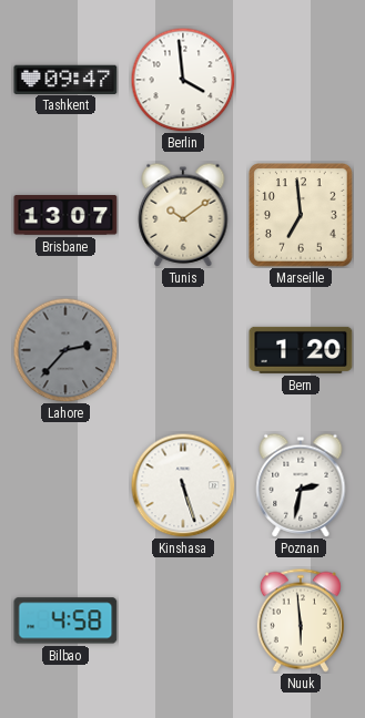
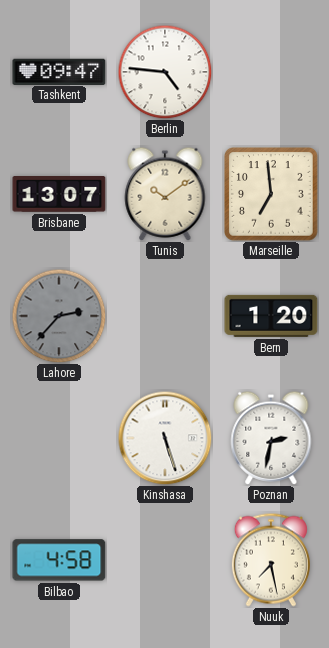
Berlin: 3:59 -> 4:46
Nuuk: 5:59 -> 7:28
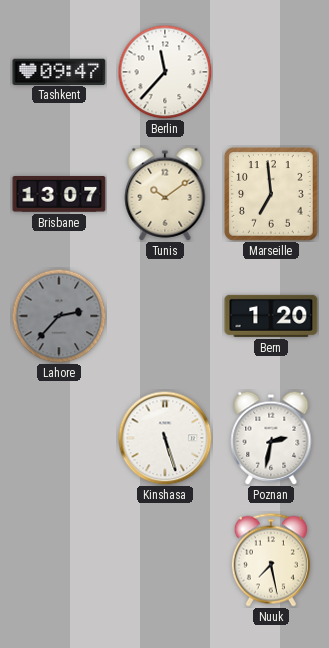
Berlin: 4:46 -> 11:37
Bilbao: 4:58 -> none
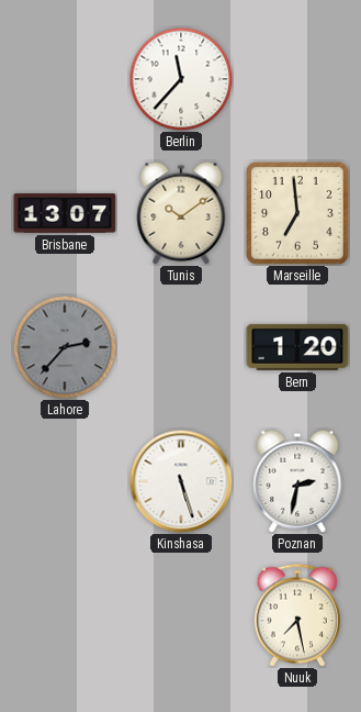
Tashkent: 09:47 -> none
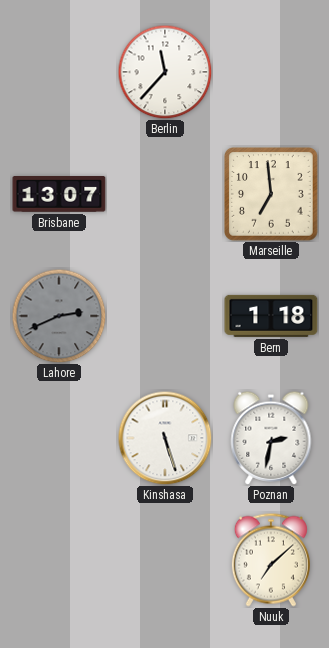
Tunis: 10:09 -> none
Lahore: 2:37 -> 2:41
Bern: 1:20 -> 1:18
Nuuk: 7:28 -> 7:08
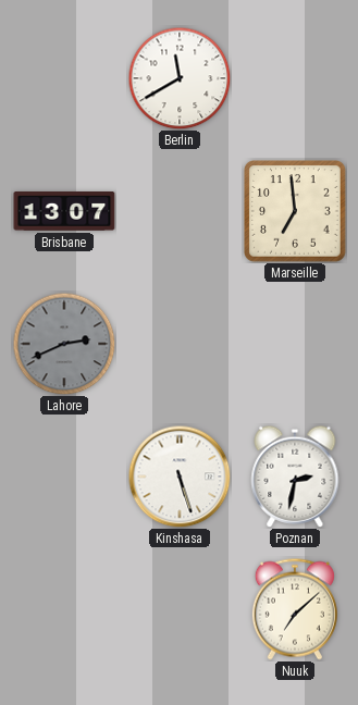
Berlin: 11:37 -> 11:40
Bern: 1:18 -> none
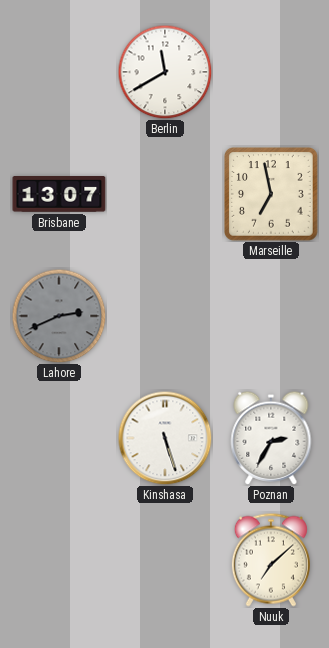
Marseille: 6:59 -> 6:58
Poznan: 2:32 -> 2:35
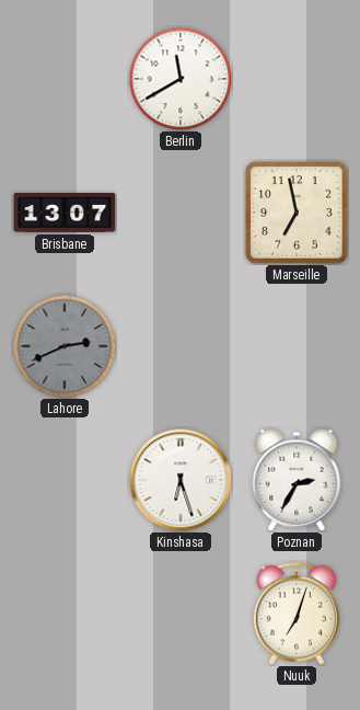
Kinshasa: 5:27 -> 6:27
Nuuk: 7:08 -> 7:03
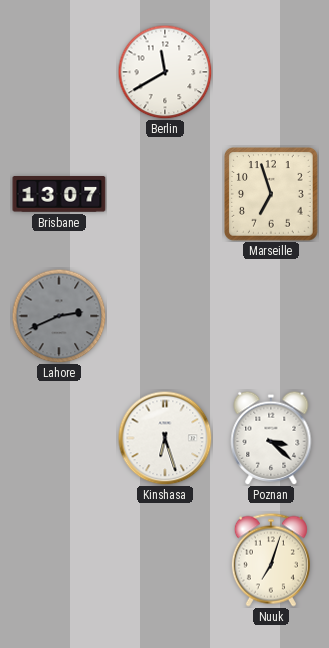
Marseille: 6:58 -> 6:57
Poznan: 2:35 -> 3:22
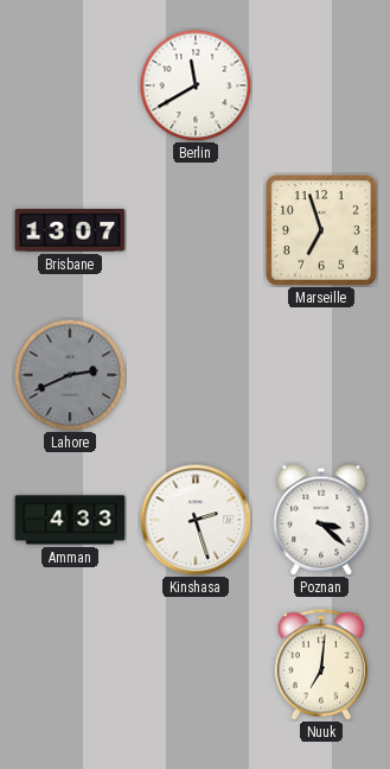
Amman: none -> 4:33
Kinshasa: 6:27 -> 2:27
Nuuk: 7:03 -> 7:01
